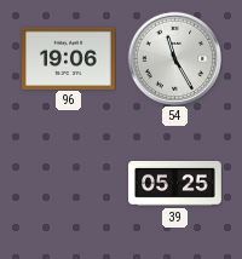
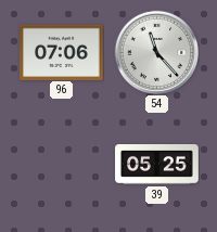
96: 19:06 -> 07:06
54: 11:25 -> 11:23
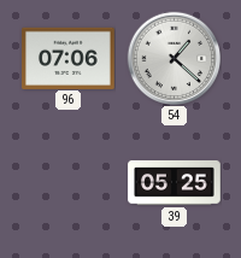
54: 11:23 -> 1:22
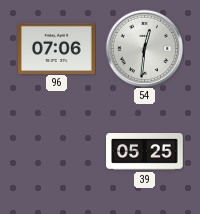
54: 1:22 -> 12:31
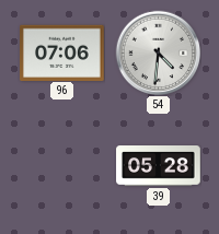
54: 12:31 -> 4:31
39: 05:25 -> 05:28
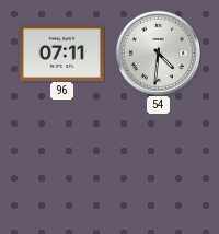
96: 07:06 -> 07:11
39: 05:28 -> none
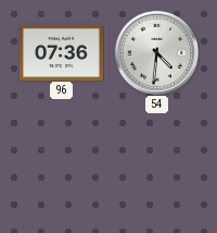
96: 07:11 -> 07:36
